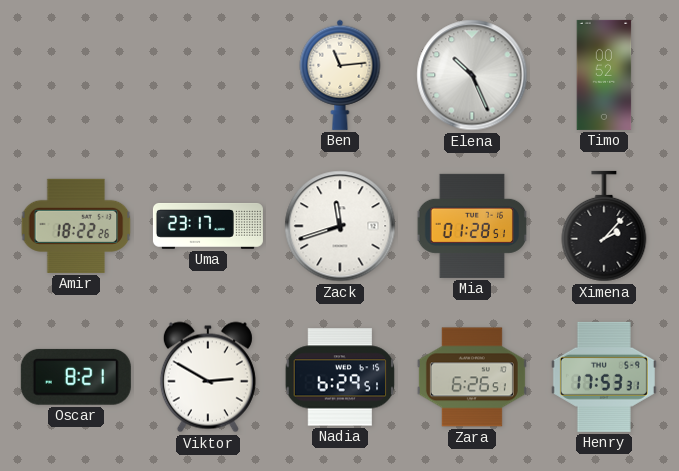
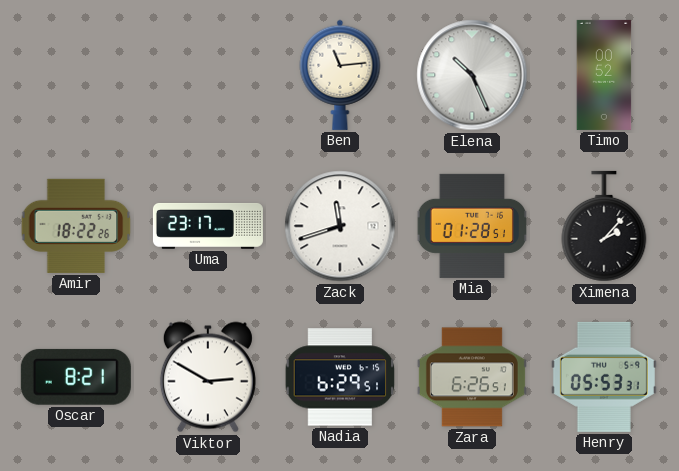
Henry: 17:53 -> 05:53
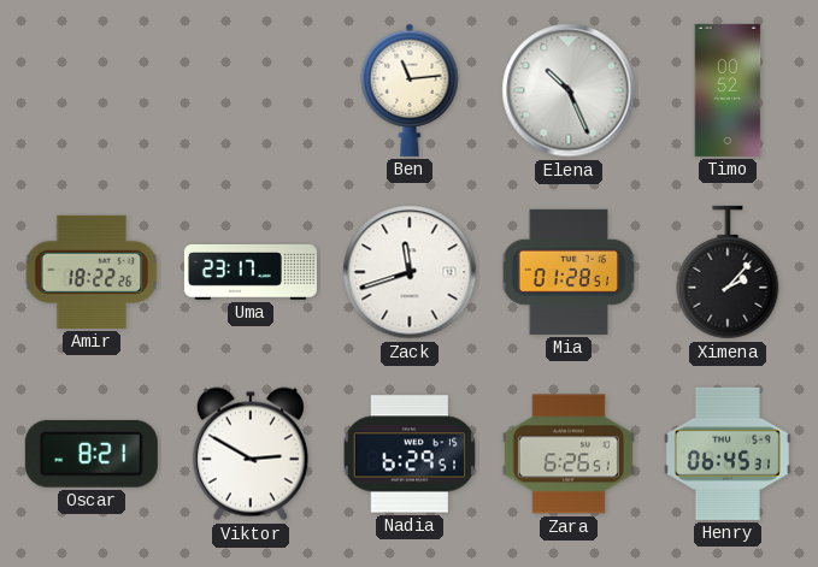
Henry: 05:53 -> 06:45
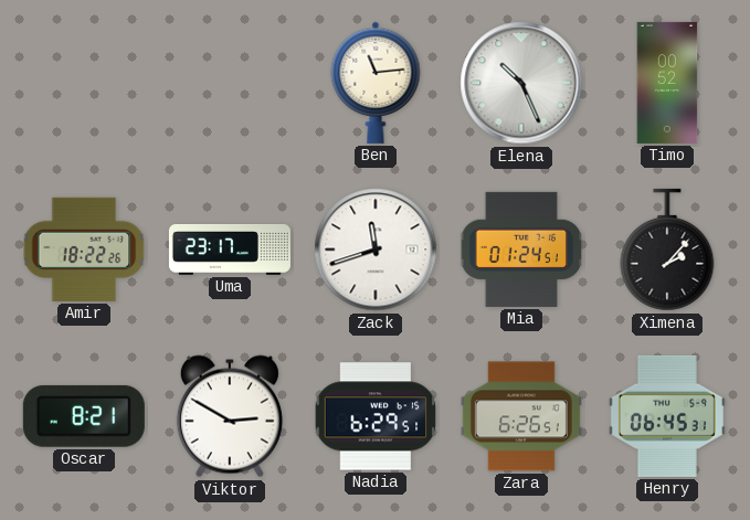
Mia: 01:28 -> 01:24
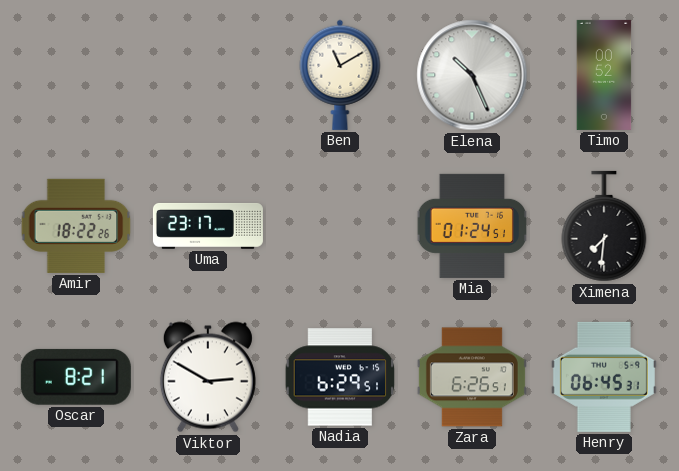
Ben: 11:14 -> 11:10
Zack: 11:42 -> none
Ximena: 2:07 -> 7:31
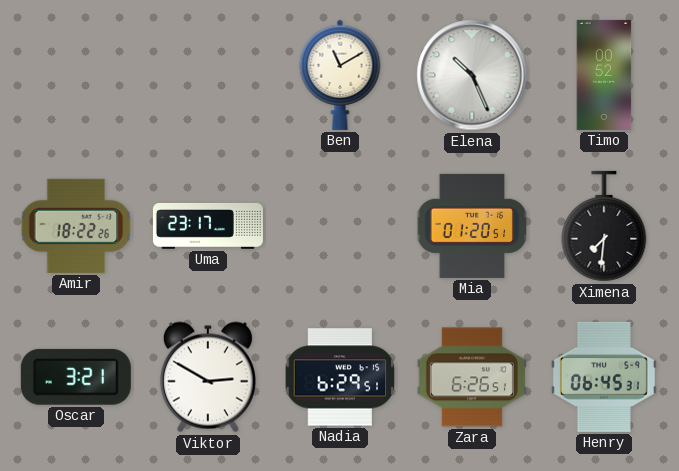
Mia: 01:24 -> 01:20
Oscar: 8:21 -> 3:21
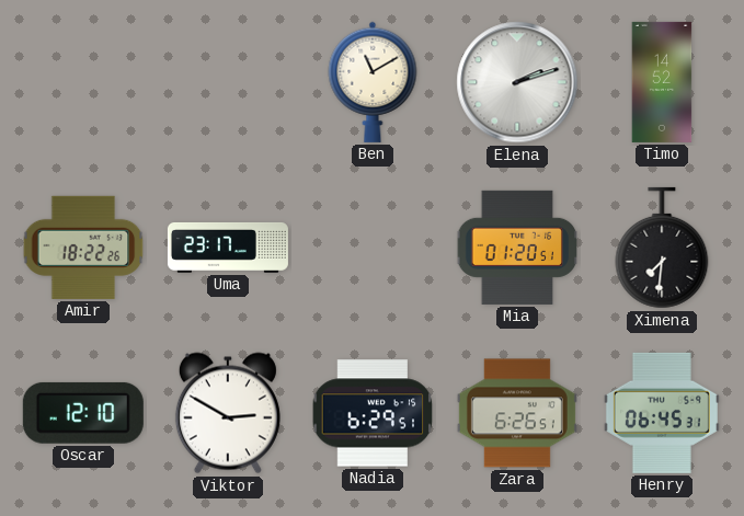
Elena: 10:26 -> 2:12
Timo: 00:52 -> 14:52
Oscar: 3:21 -> 12:10
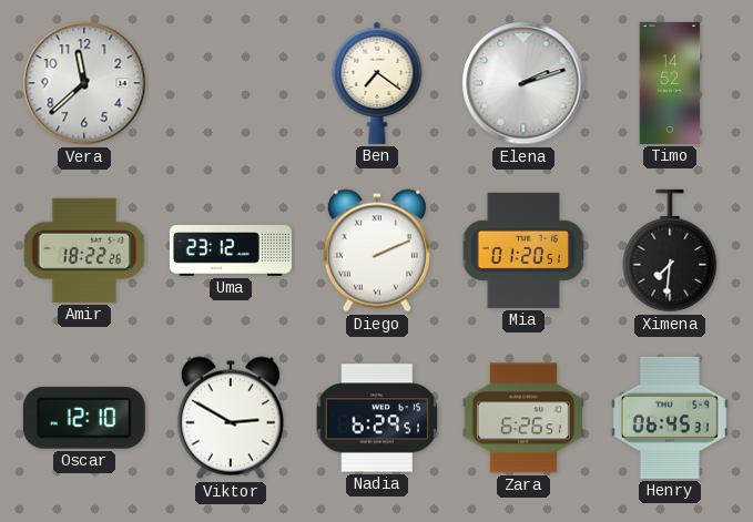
Vera: none -> 11:38
Ben: 11:10 -> 7:21
Uma: 23:17 -> 23:12
Diego: none -> 2:11
